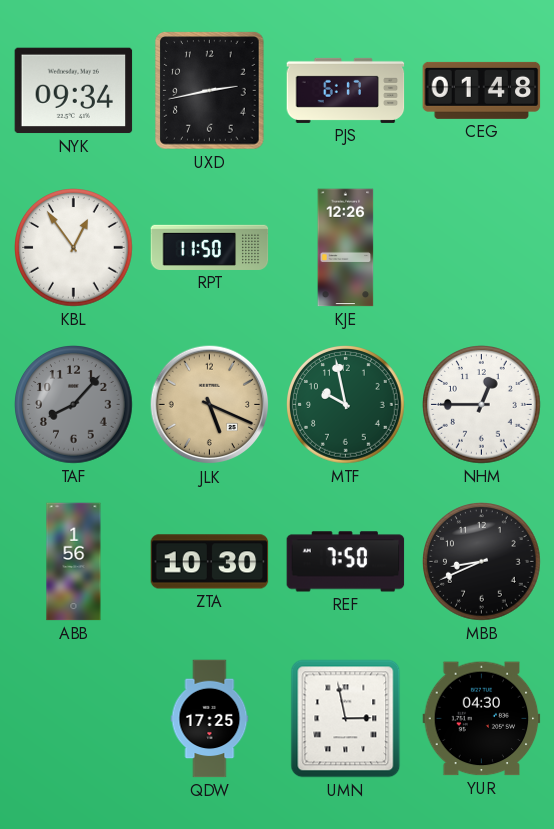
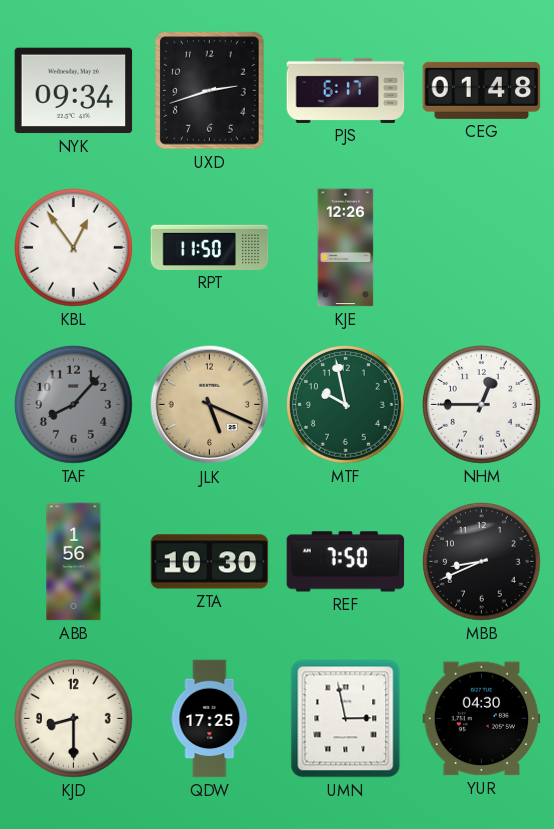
UXD: 2:43 -> 2:42
KJD: none -> 8:30
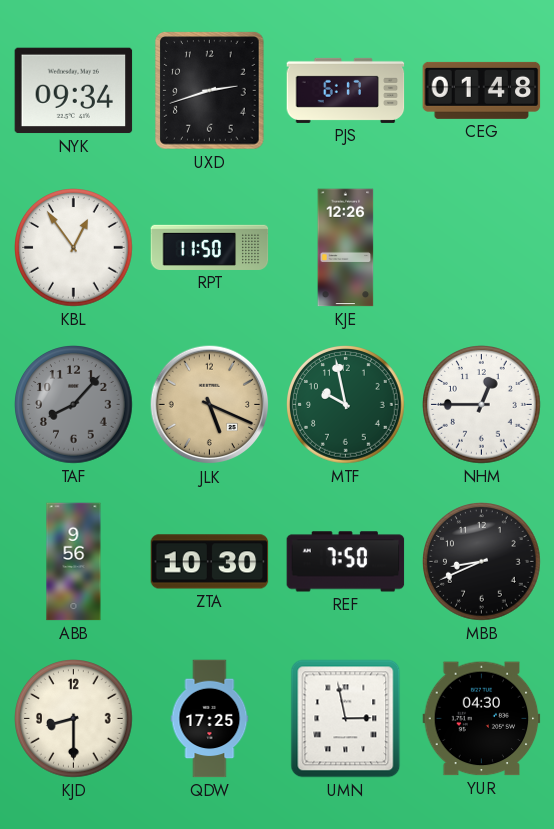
ABB: 1:56 -> 9:56
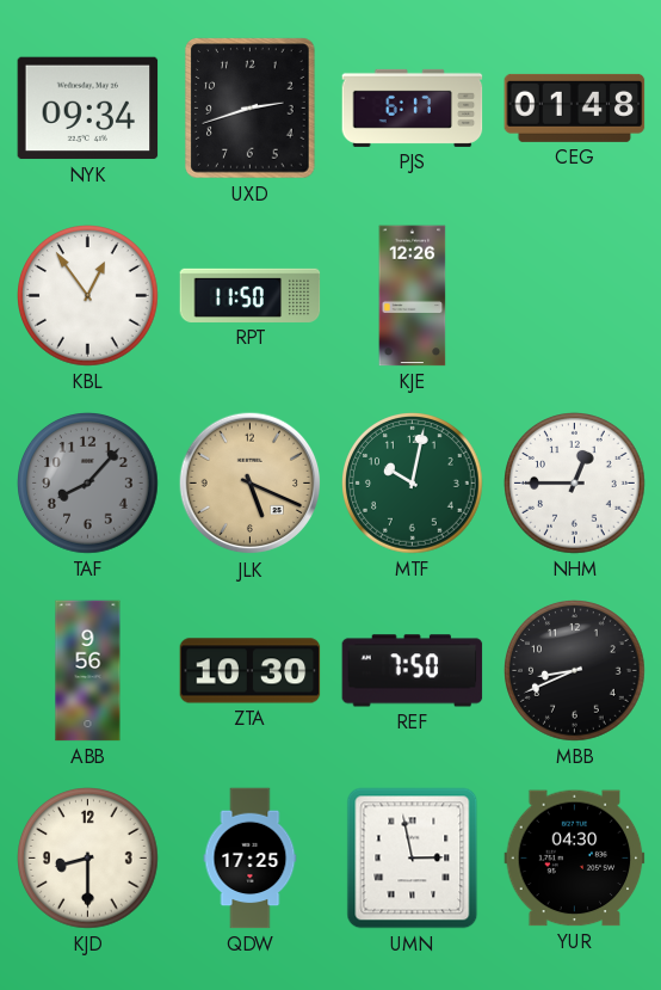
MTF: 9:58 -> 10:02
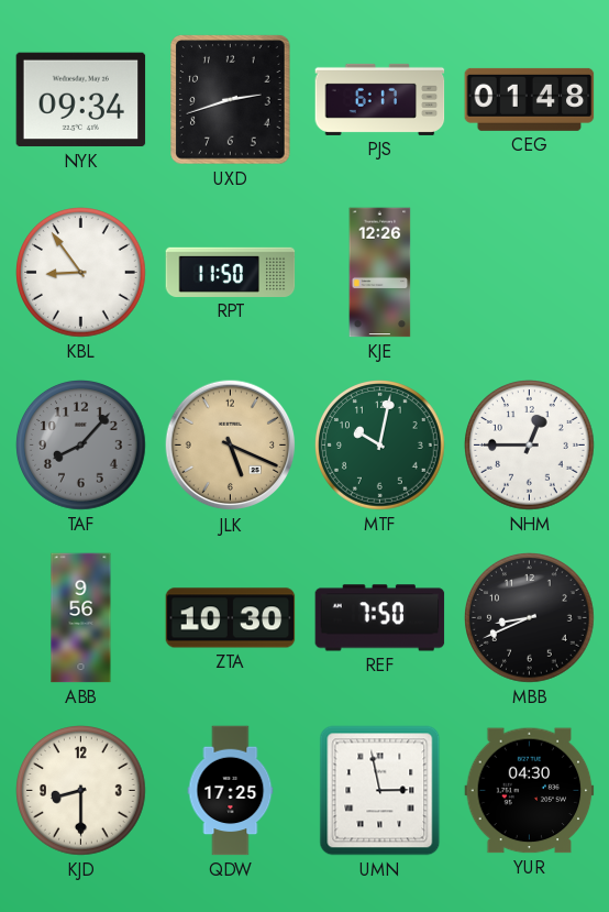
KBL: 12:54 -> 8:54
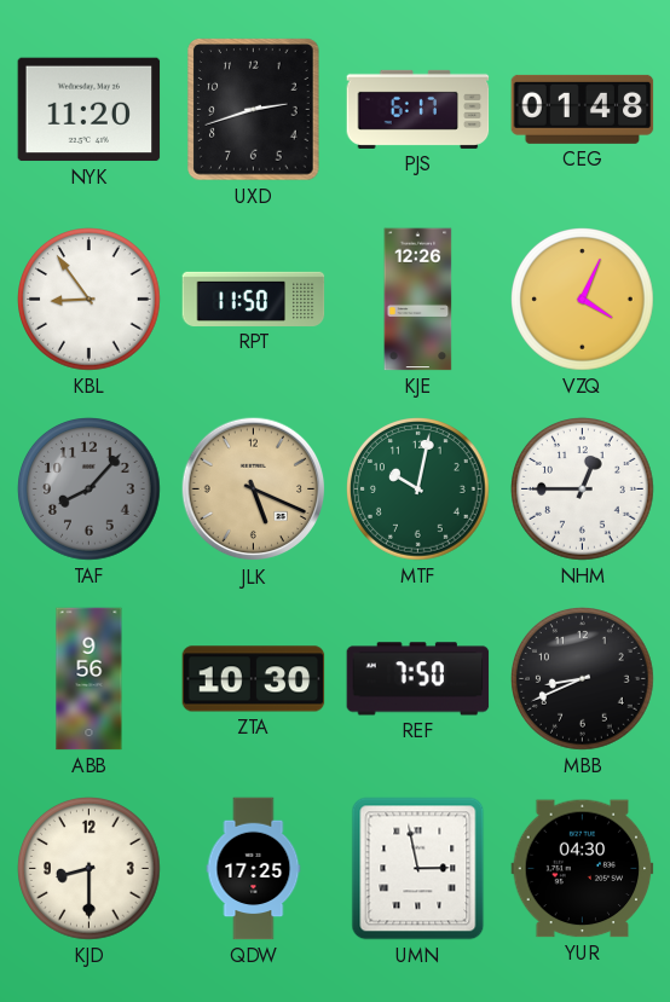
NYK: 09:34 -> 11:20
VZQ: none -> 4:04
